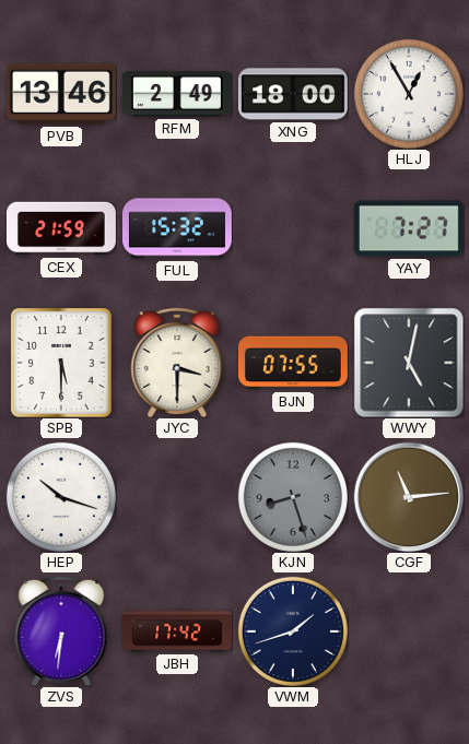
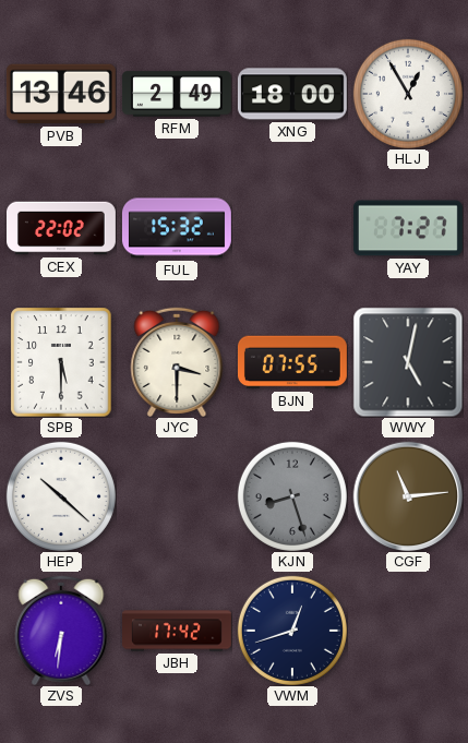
CEX: 21:59 -> 22:02
HEP: 10:18 -> 10:22
VWM: 1:42 -> 12:42
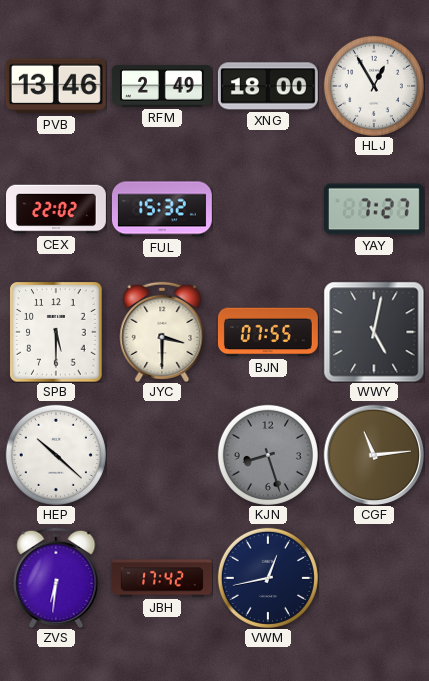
VWM: 12:42 -> 12:43
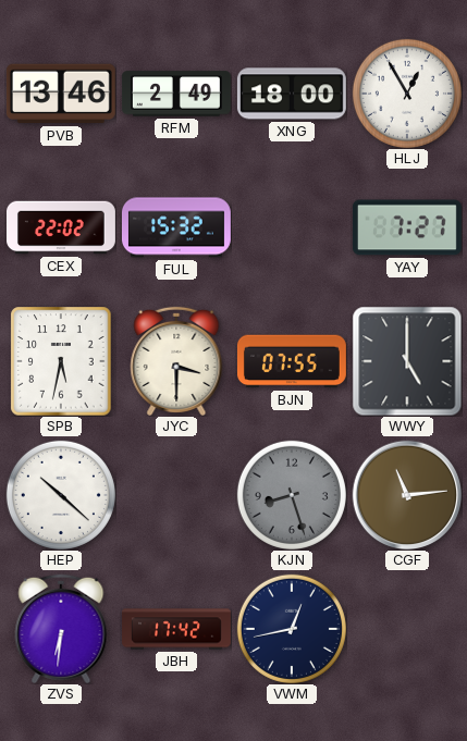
SPB: 5:30 -> 5:32
WWY: 5:02 -> 5:00
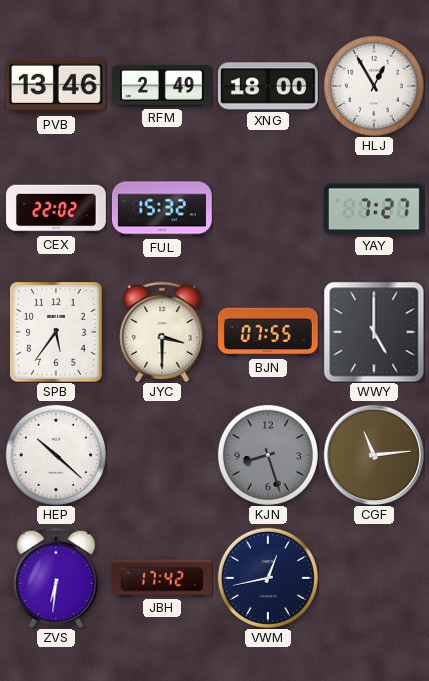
SPB: 5:32 -> 5:36
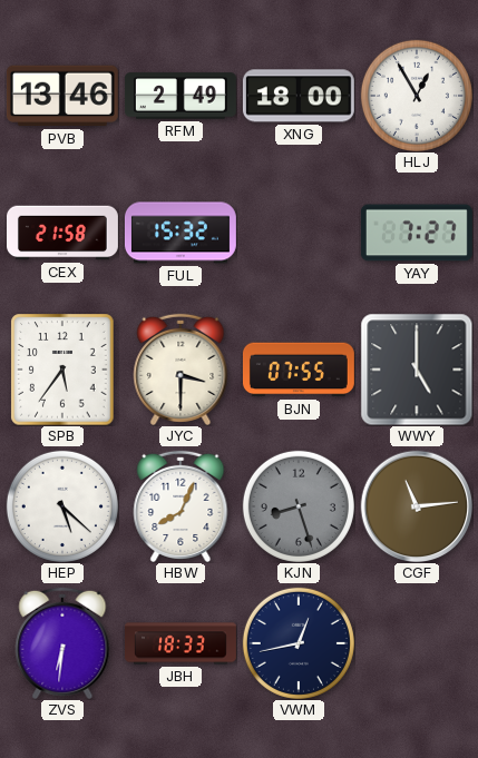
CEX: 22:02 -> 21:58
HEP: 10:22 -> 5:22
HBW: none -> 8:04
JBH: 17:42 -> 18:33
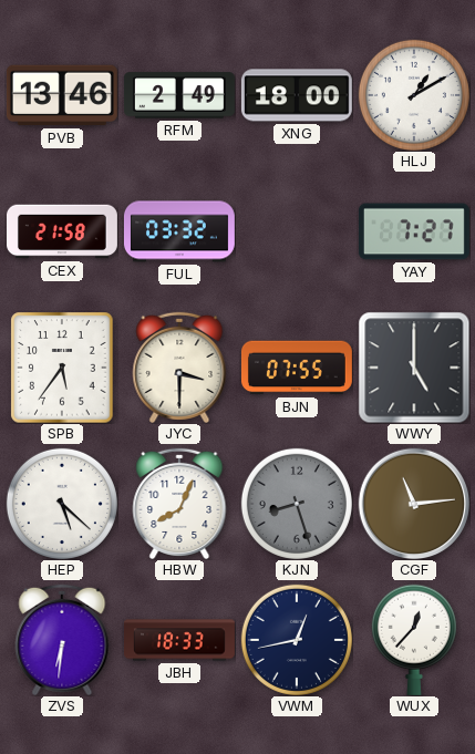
HLJ: 12:55 -> 1:10
FUL: 15:32 -> 03:32
WUX: none -> 12:37
